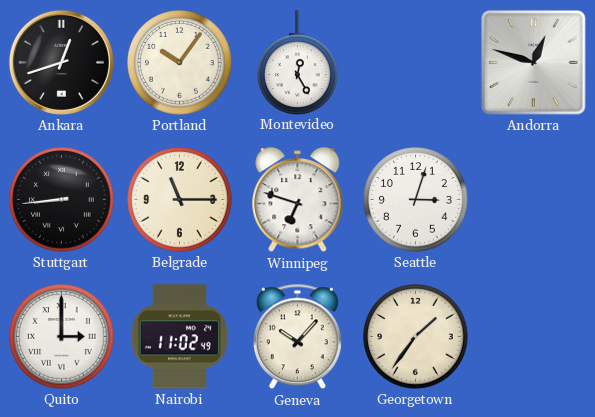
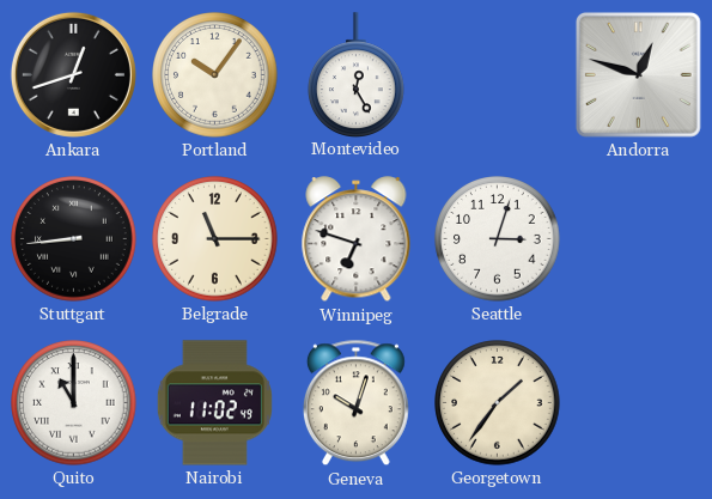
Quito: 3:00 -> 11:00
Geneva: 10:07 -> 10:03
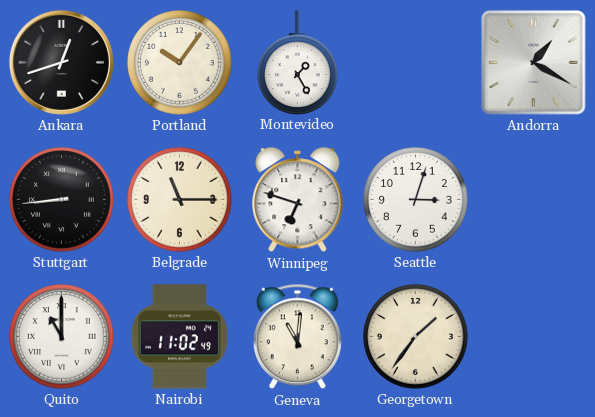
Montevideo: 12:25 -> 1:25
Andorra: 12:48 -> 1:20
Geneva: 10:03 -> 11:01
